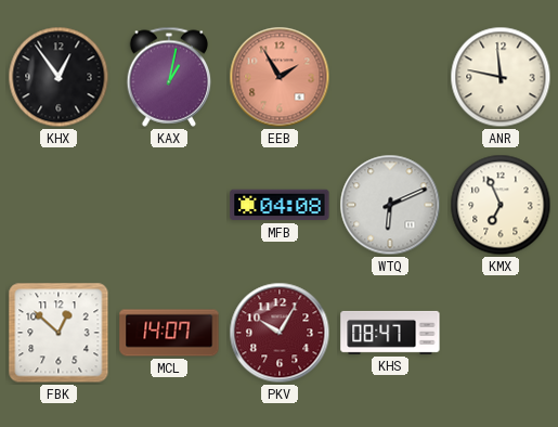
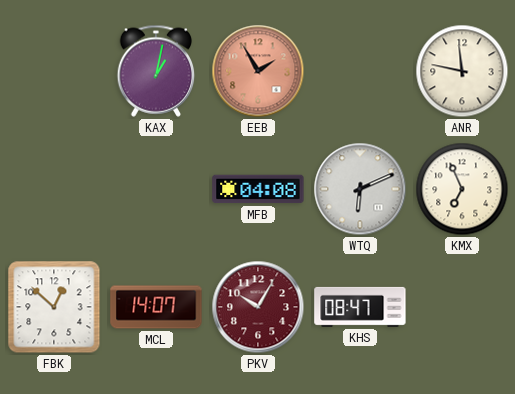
KHX: 12:54 -> none
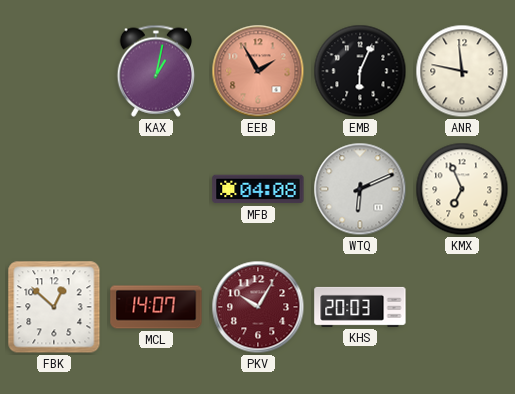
EMB: none -> 6:04
KHS: 08:47 -> 20:03
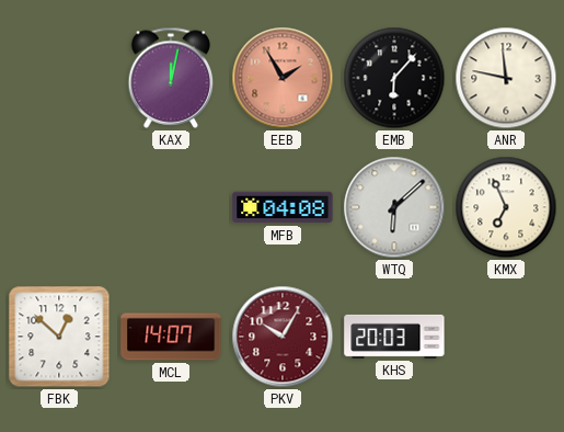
KAX: 1:02 -> 12:02
EMB: 6:04 -> 6:07
WTQ: 6:11 -> 6:08
